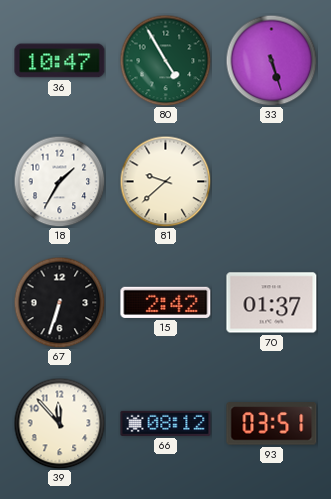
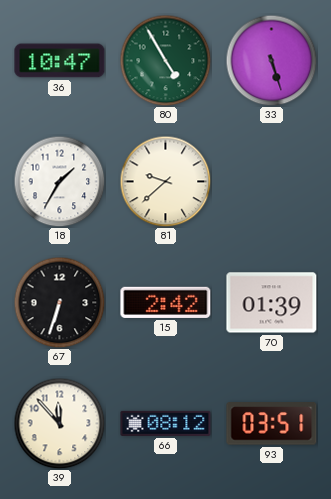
70: 01:37 -> 01:39
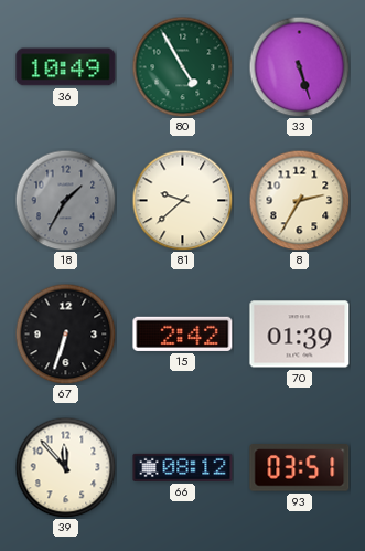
36: 10:47 -> 10:49
18 dial: white -> grey
8: none -> 2:35
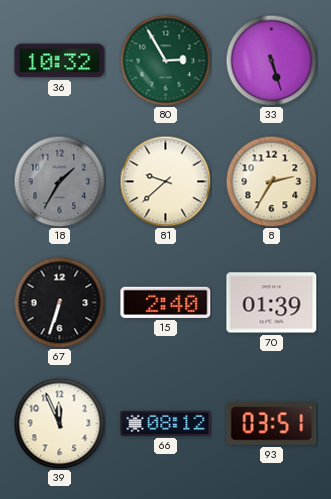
36: 10:49 -> 10:32
80: 4:55 -> 2:55
15: 2:42 -> 2:40
39: 11:53 -> 11:56
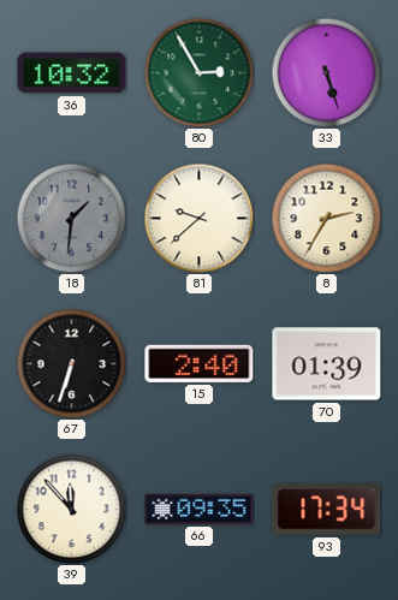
18: 1:35 -> 1:31
39: 11:56 -> 11:53
66: 08:12 -> 09:35
93: 03:51 -> 17:34
